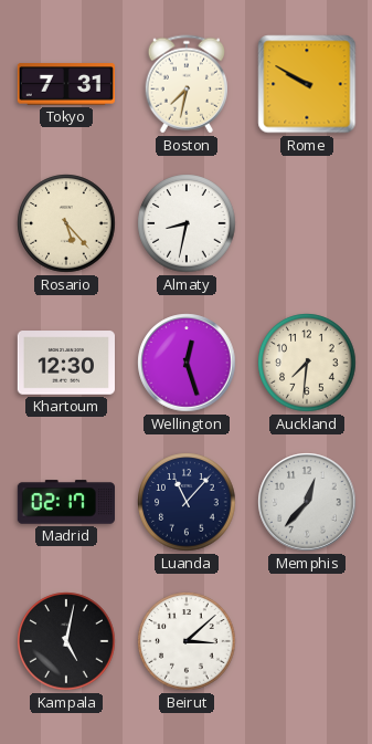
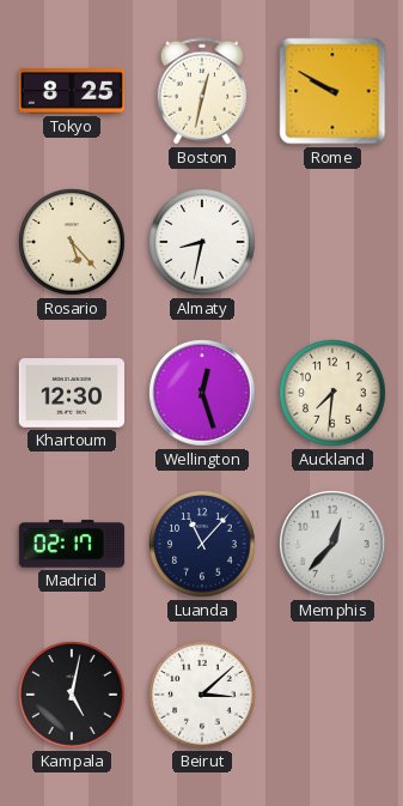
Tokyo: 7:31 -> 8:25
Boston: 7:32 -> 12:32
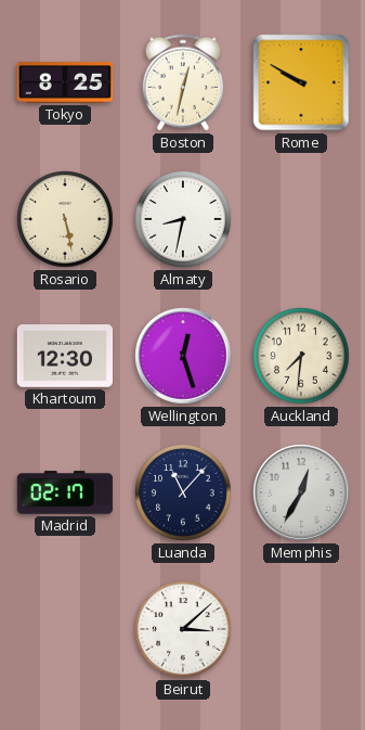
Rosario: 5:23 -> 5:28
Memphis: 12:37 -> 12:35
Kampala: 5:02 -> none
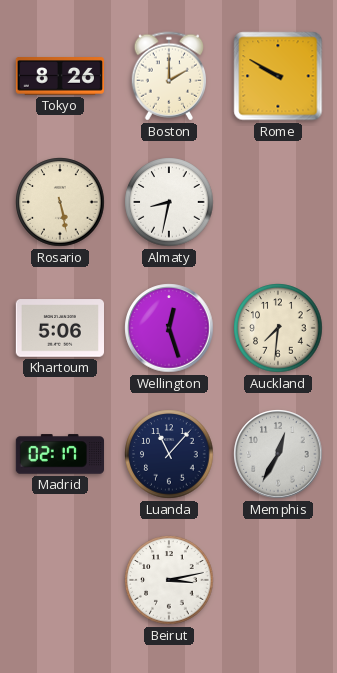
Tokyo: 8:25 -> 8:26
Boston: 12:32 -> 2:00
Khartoum: 12:30 -> 5:06
Beirut: 3:08 -> 3:13
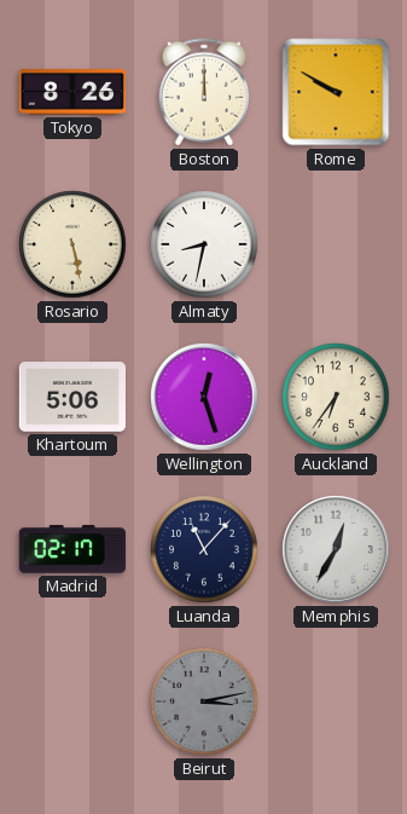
Boston: 2:00 -> 12:00
Auckland: 7:31 -> 6:36
Beirut dial: white -> grey
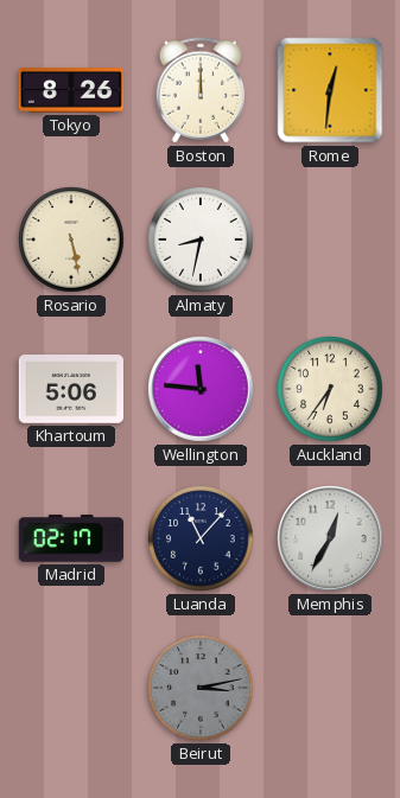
Rome: 9:50 -> 12:31
Wellington: 12:27 -> 11:46
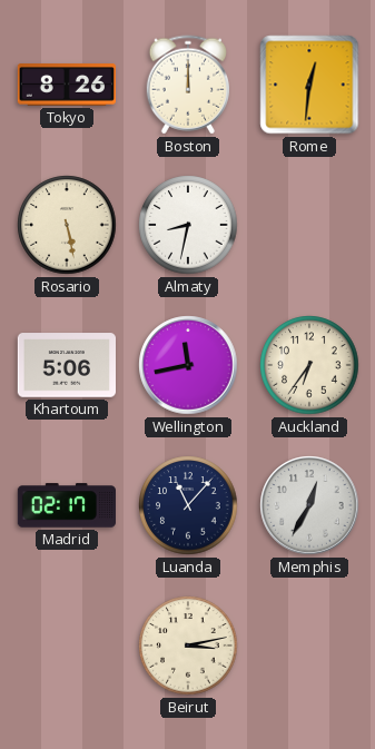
Wellington: 11:46 -> 11:43
Beirut dial: grey -> cream
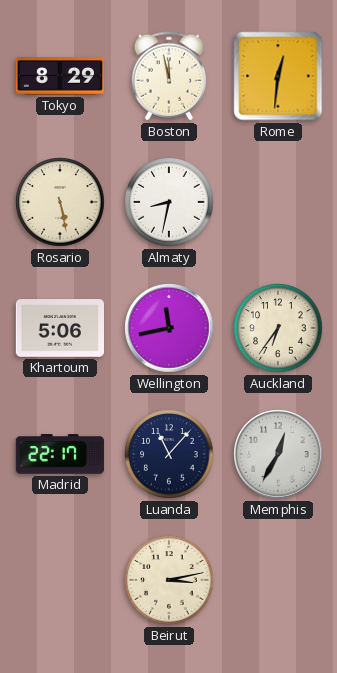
Tokyo: 8:26 -> 8:29
Boston: 12:00 -> 11:58
Madrid: 02:17 -> 22:17
